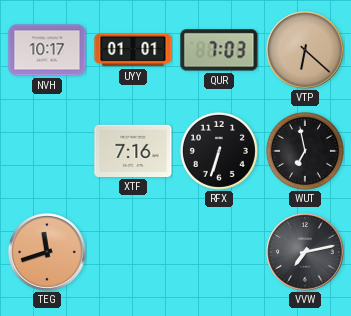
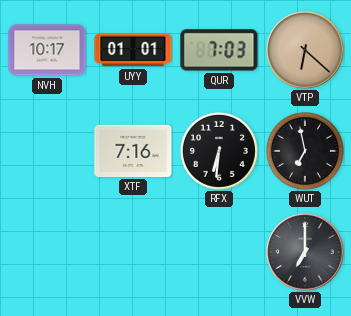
RFX: 6:33 -> 6:31
TEG: 11:42 -> none
VVW: 7:13 -> 7:00
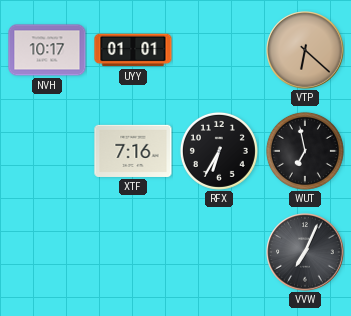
QUR: 7:03 -> none
RFX: 6:31 -> 6:35
VVW: 7:00 -> 7:04
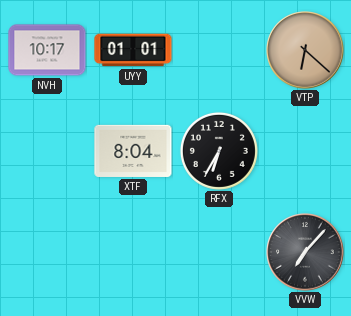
XTF: 7:16 -> 8:04
WUT: 6:58 -> none
VVW: 7:04 -> 7:07
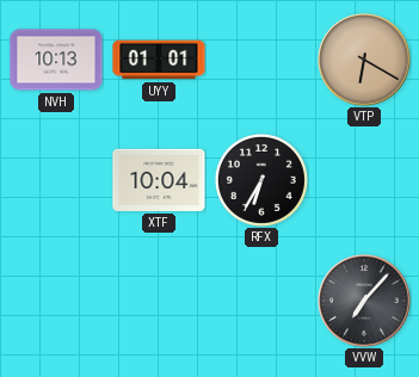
NVH: 10:17 -> 10:13
VTP: 6:22 -> 6:20
XTF: 8:04 -> 10:04
